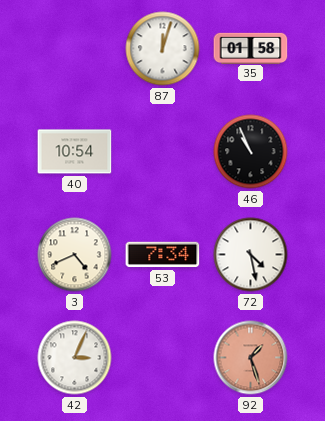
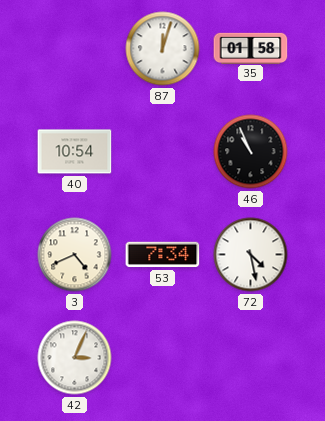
92: 1:27 -> none
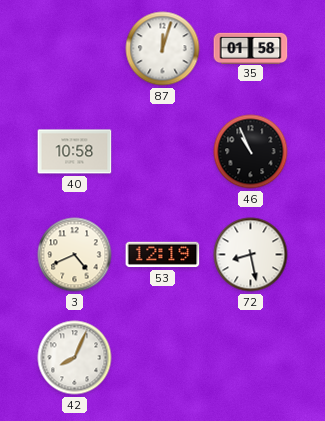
40: 10:54 -> 10:58
53: 7:34 -> 12:19
72: 4:28 -> 8:28
42: 3:04 -> 8:04
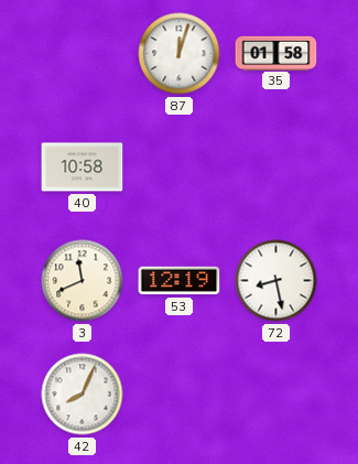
46: 10:56 -> none
3: 4:41 -> 11:41
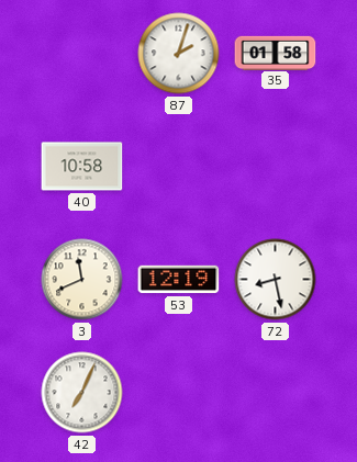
87: 12:03 -> 2:03
42: 8:04 -> 7:04
